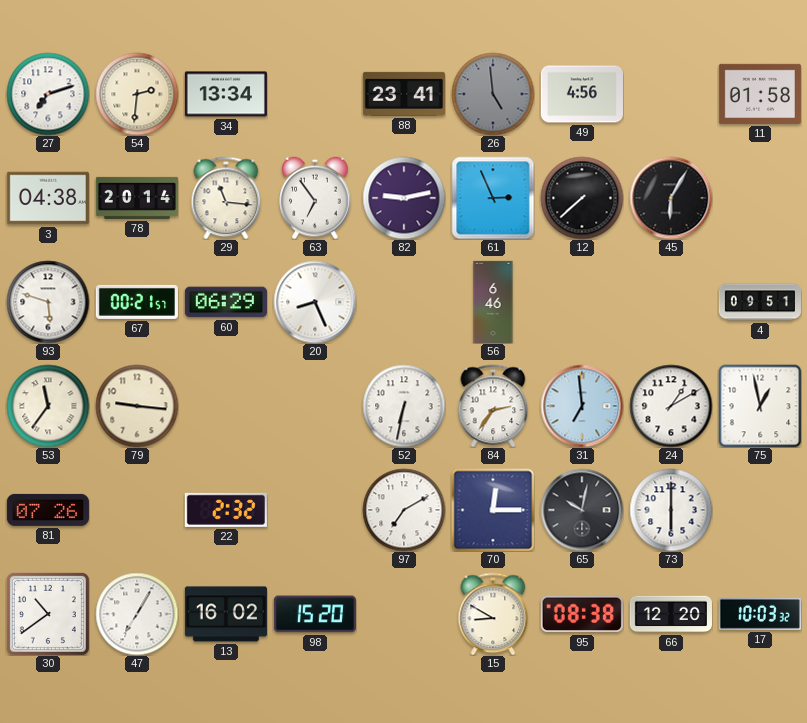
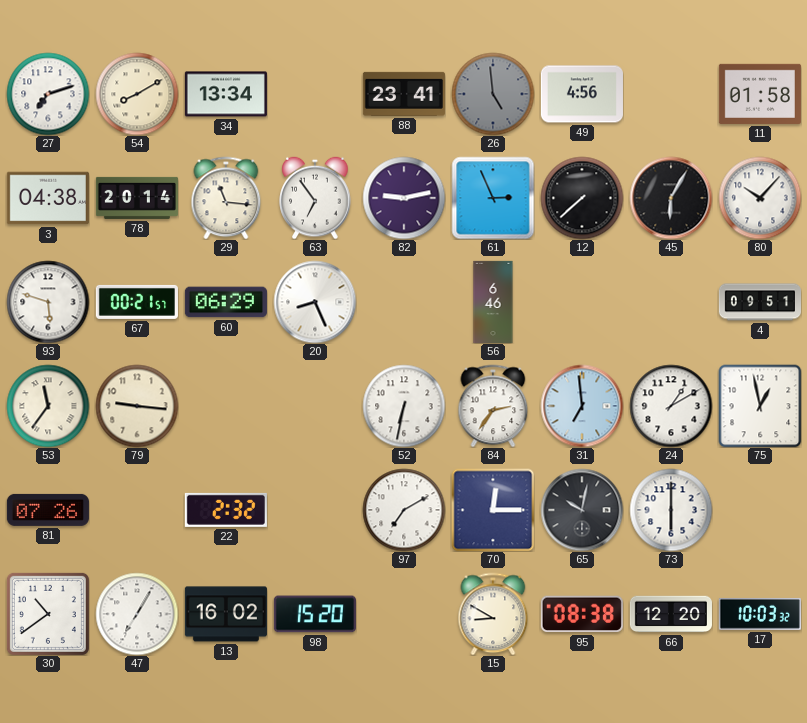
54: 2:31 -> 8:10
80: none -> 10:07
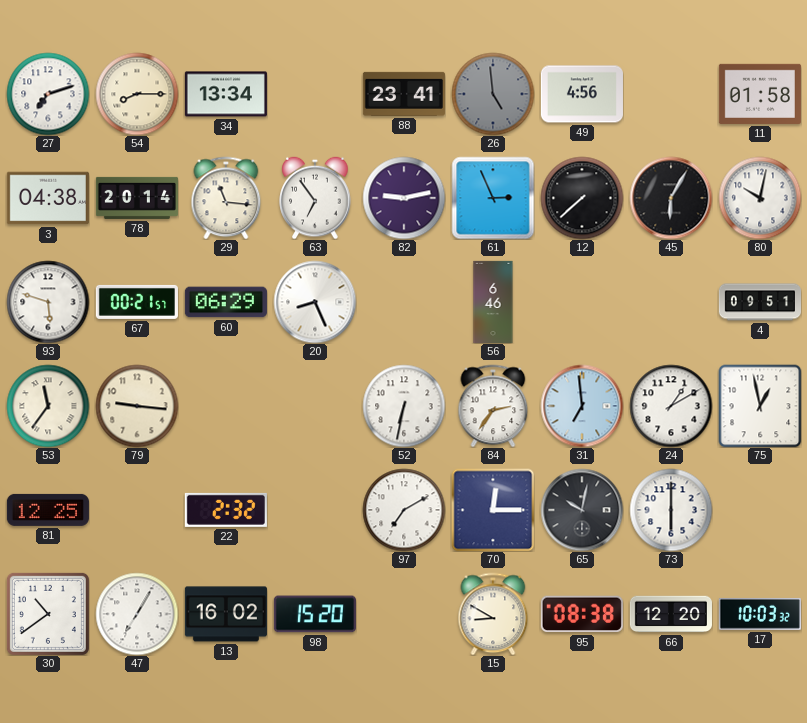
54: 8:10 -> 8:15
80: 10:07 -> 10:02
81: 07:26 -> 12:25
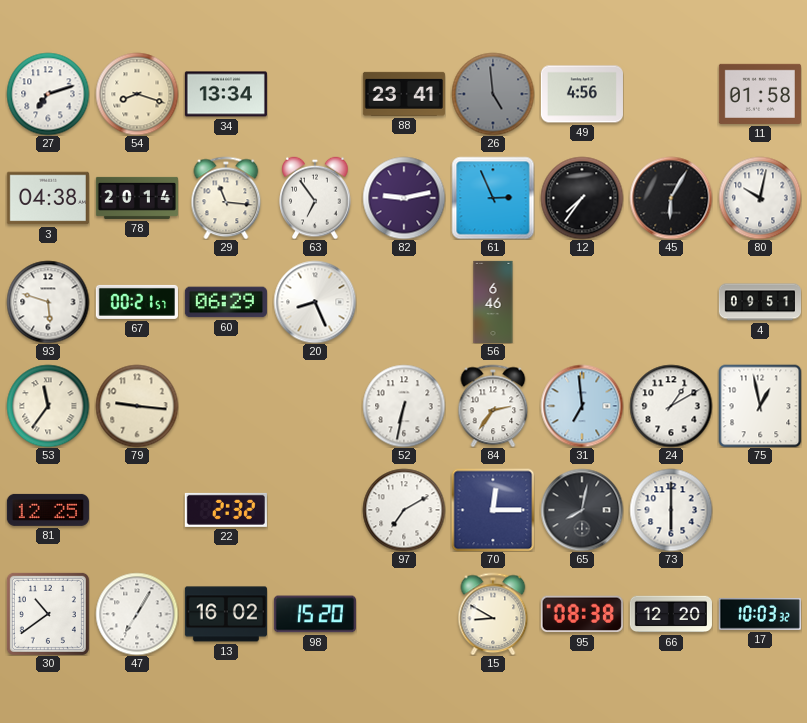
54: 8:15 -> 8:18
12: 7:38 -> 7:36
65: 10:02 -> 8:02
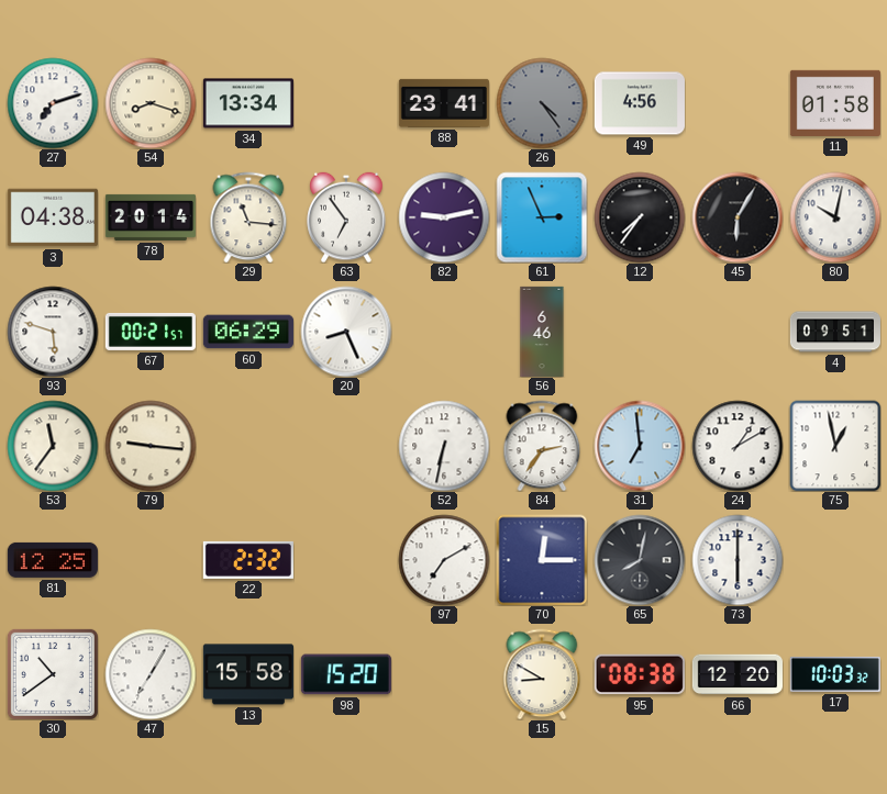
26: 4:59 -> 4:24
13: 16:02 -> 15:58
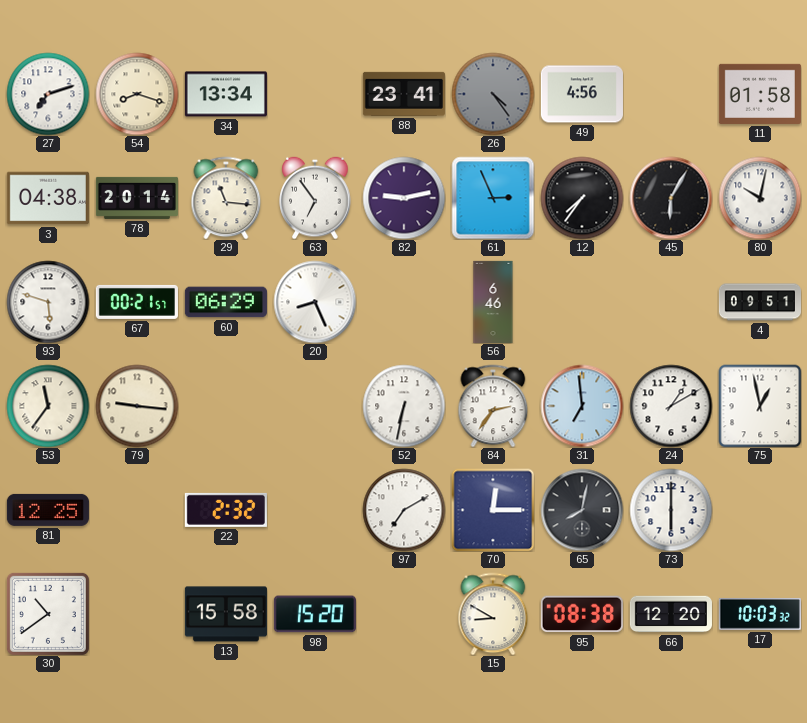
47: 7:05 -> none
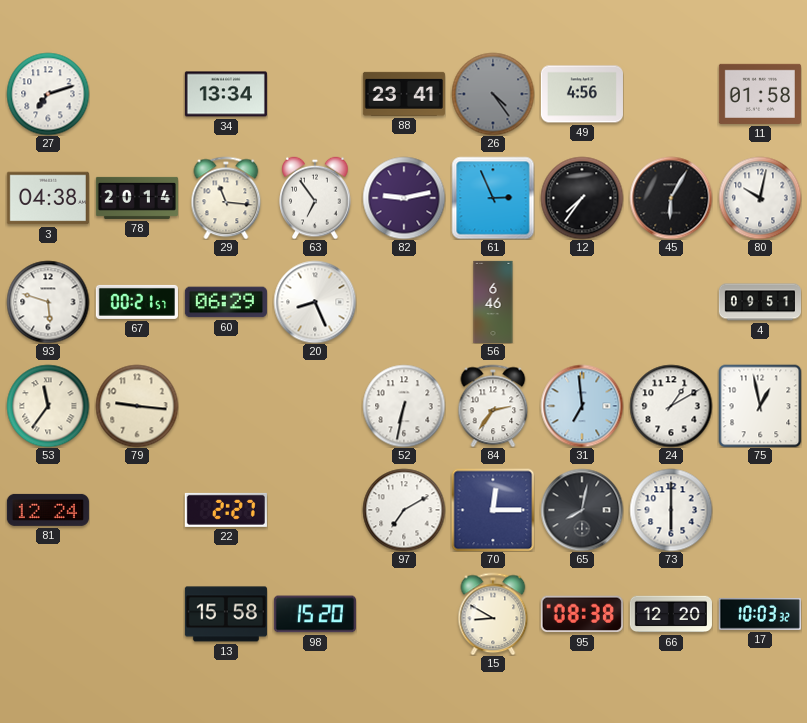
54: 8:18 -> none
81: 12:25 -> 12:24
22: 2:32 -> 2:27
30: 10:39 -> none
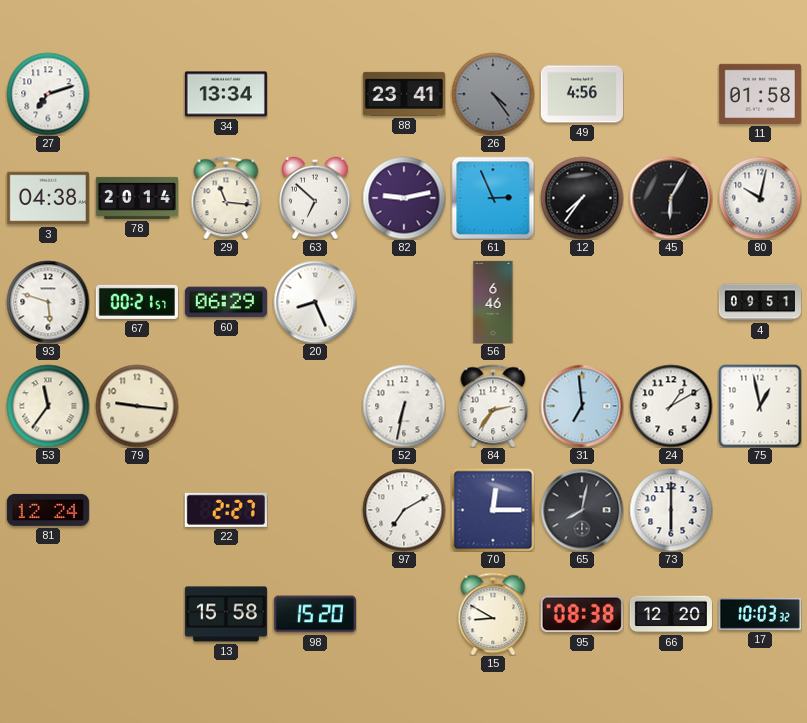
63: 6:54 -> 6:52
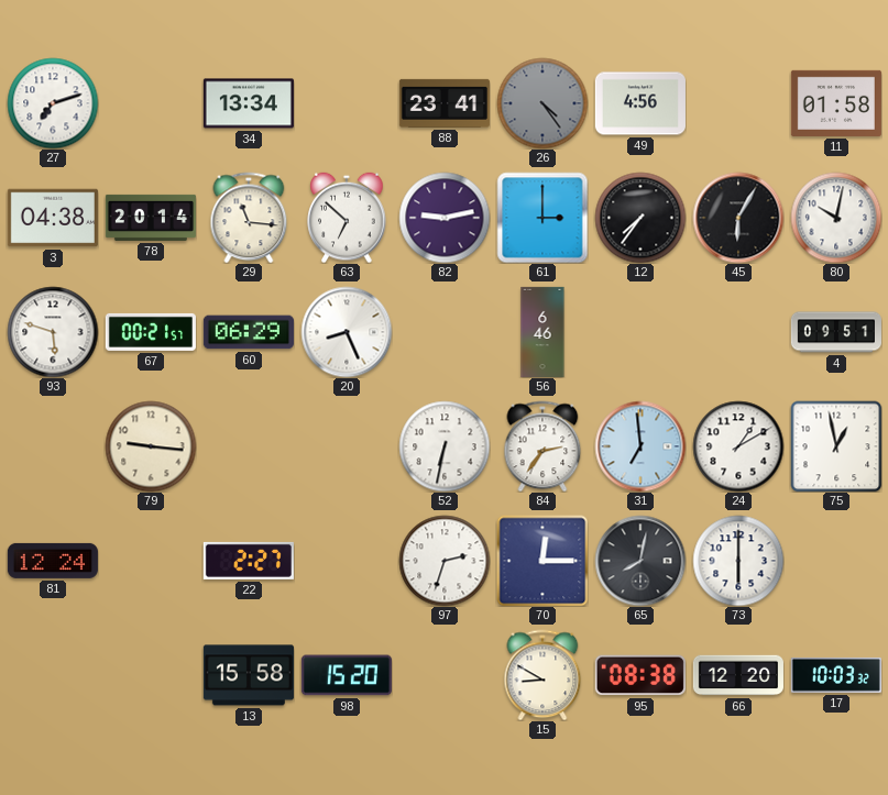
61: 2:56 -> 3:00
53: 11:36 -> none
97: 7:10 -> 2:33
